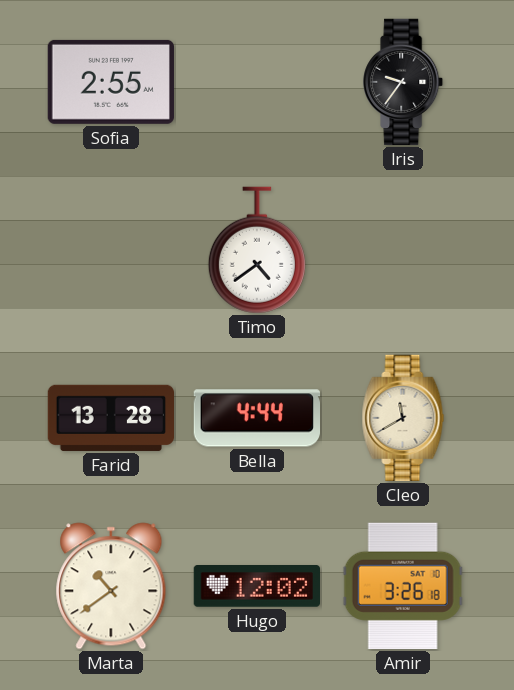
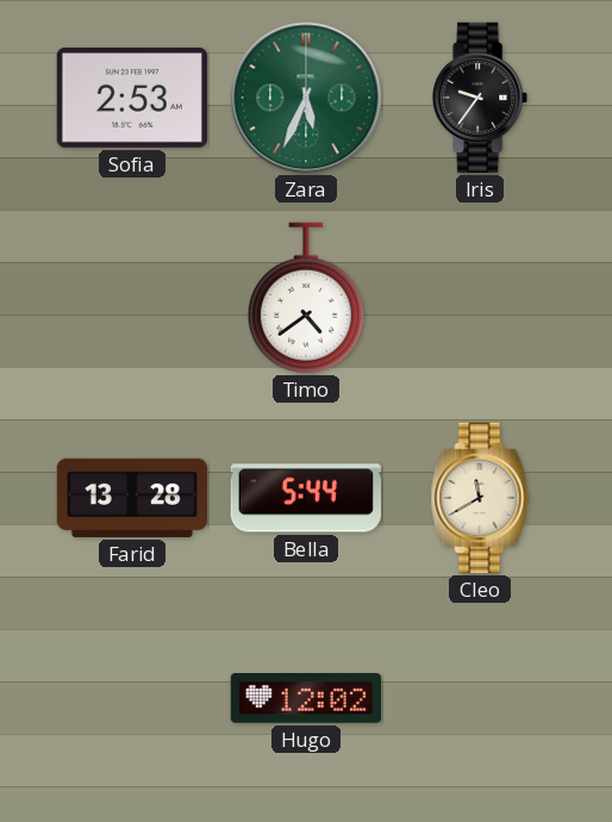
Sofia: 2:55 -> 2:53
Zara: none -> 5:34
Bella: 4:44 -> 5:44
Marta: 10:39 -> none
Amir: 3:26 -> none
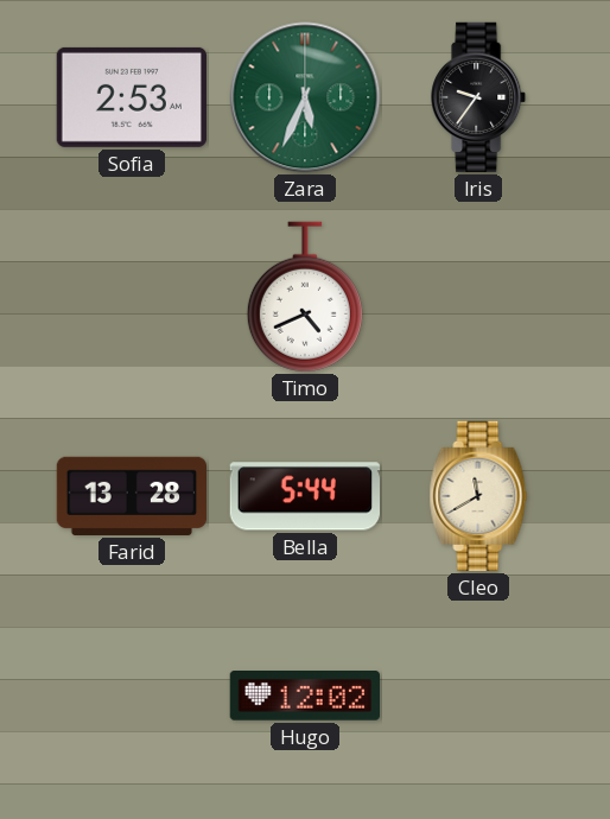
Timo: 4:39 -> 4:41
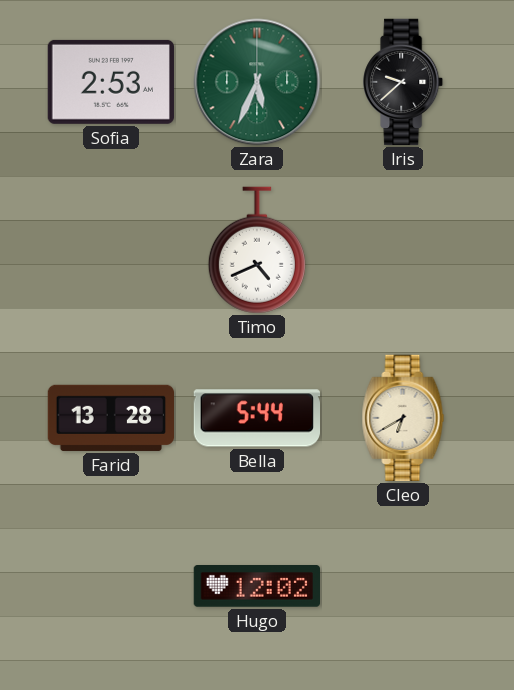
Iris: 9:36 -> 9:38
Cleo: 11:40 -> 6:40
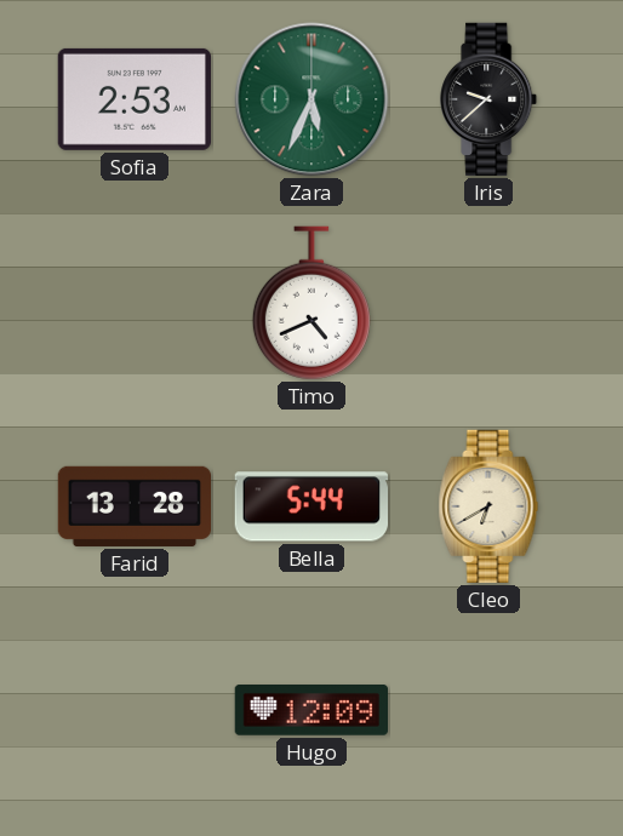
Hugo: 12:02 -> 12:09
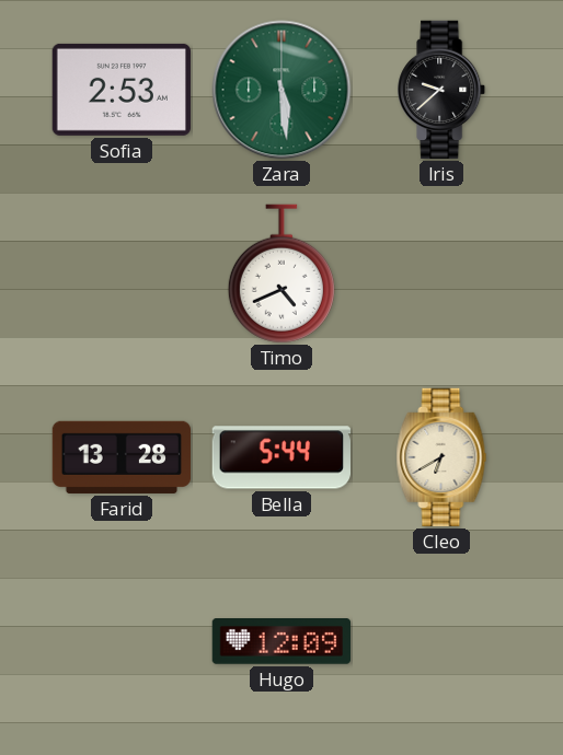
Zara: 5:34 -> 5:29
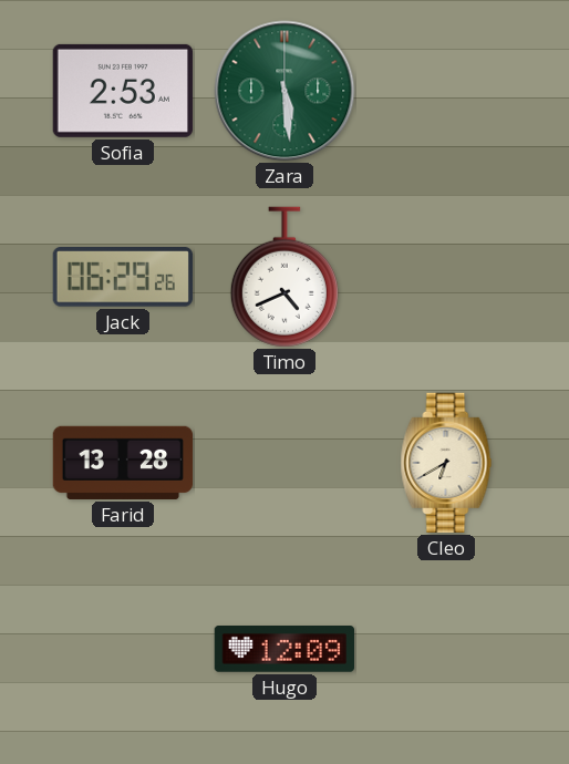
Iris: 9:38 -> none
Jack: none -> 06:29
Bella: 5:44 -> none
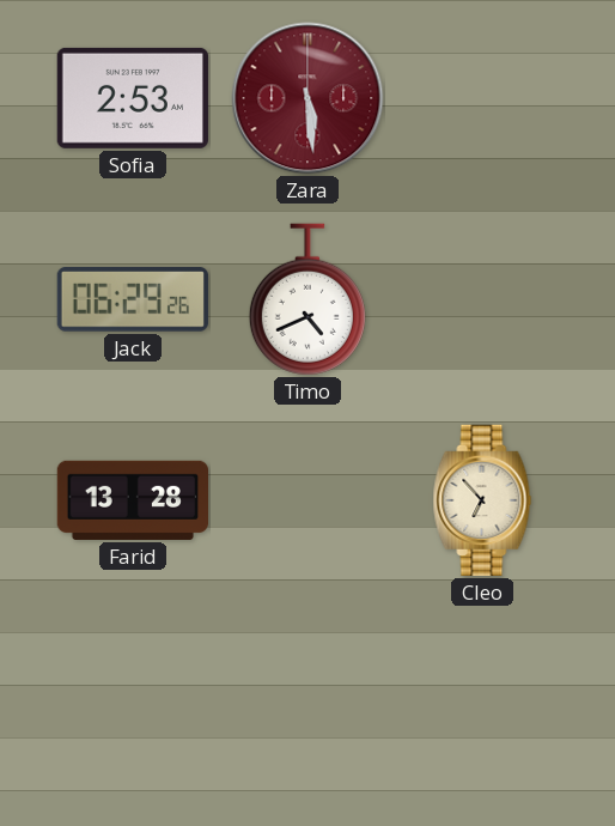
Zara dial: green -> burgundy
Cleo: 6:40 -> 6:53
Hugo: 12:09 -> none
